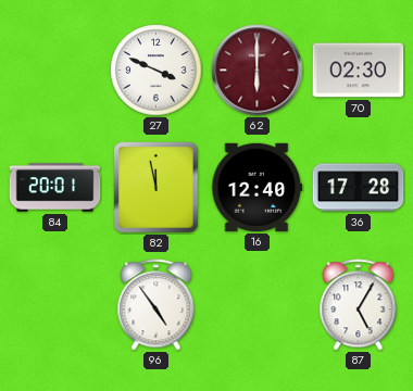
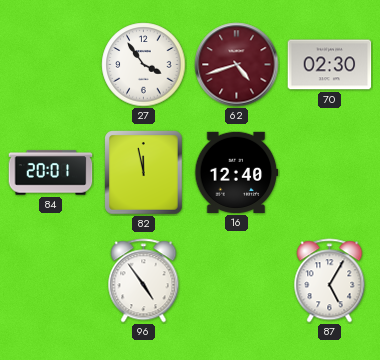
27: 3:49 -> 3:54
62: 6:00 -> 4:42
36: 17:28 -> none
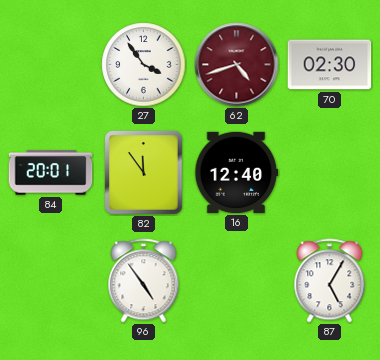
82: 11:58 -> 11:54
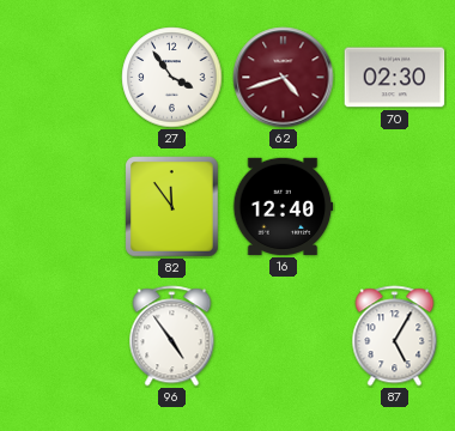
84: 20:01 -> none
